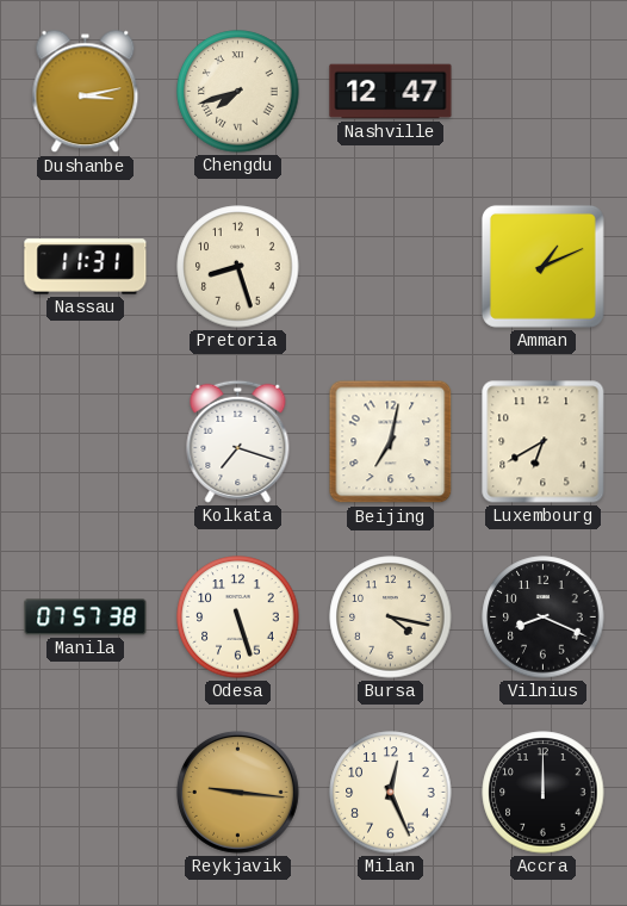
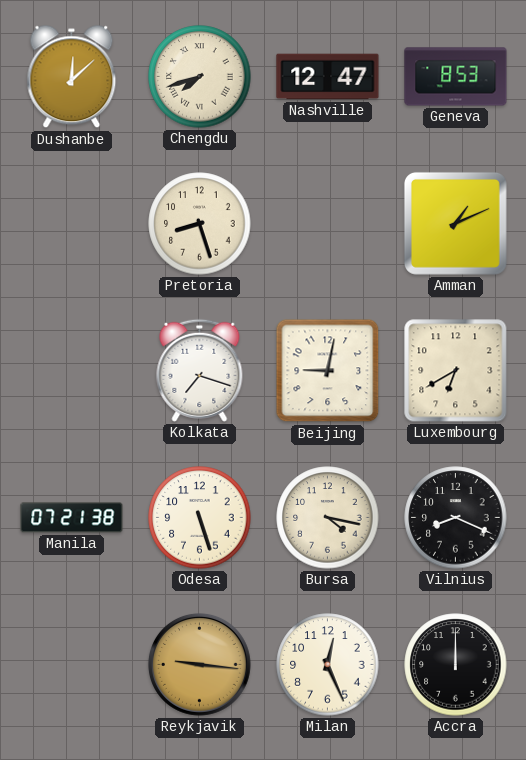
Dushanbe: 3:13 -> 12:08
Geneva: none -> 8:53
Nassau: 11:31 -> none
Beijing: 7:02 -> 9:02
Manila: 07:57 -> 07:21
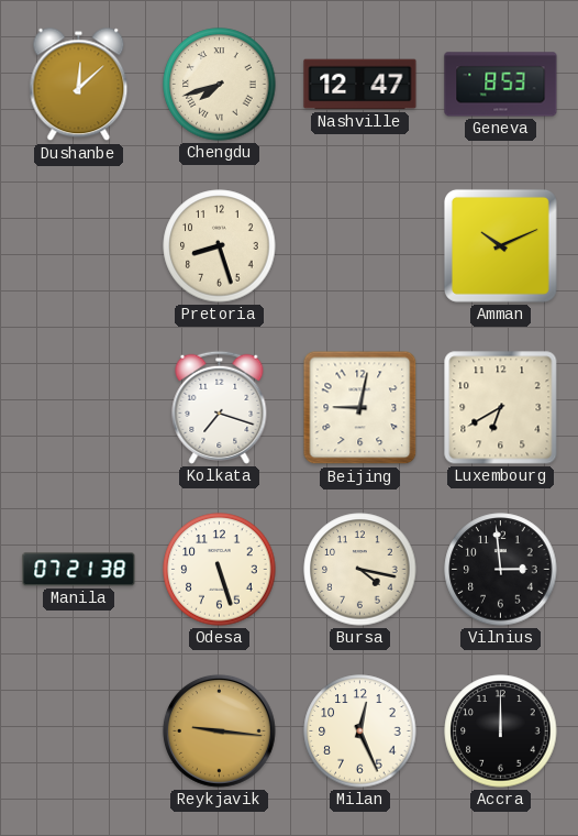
Amman: 1:11 -> 10:11
Vilnius: 8:19 -> 2:59
